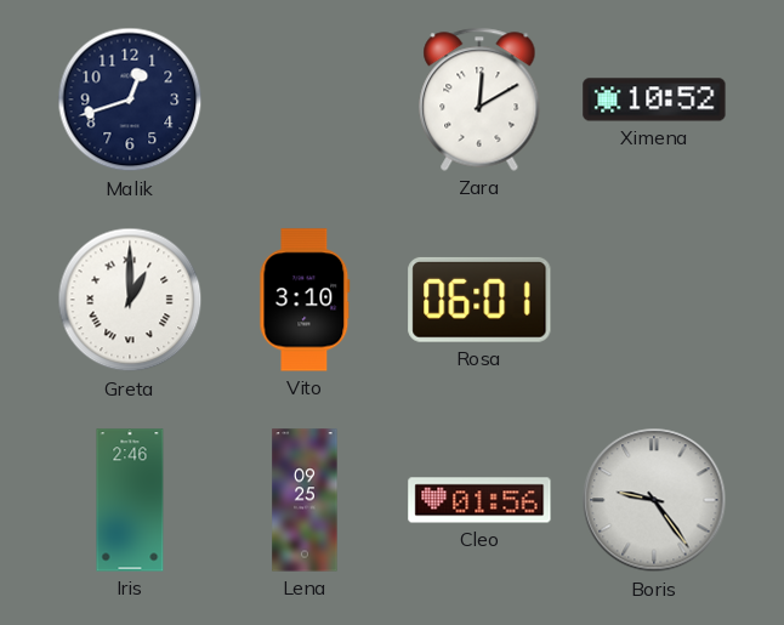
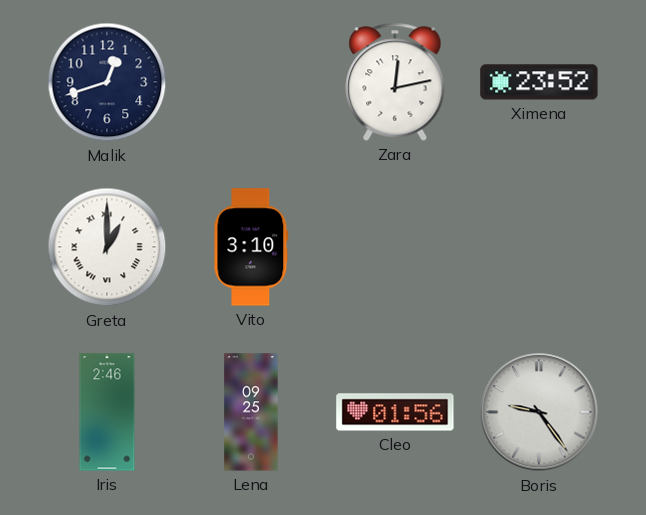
Zara: 12:10 -> 12:13
Ximena: 10:52 -> 23:52
Rosa: 06:01 -> none
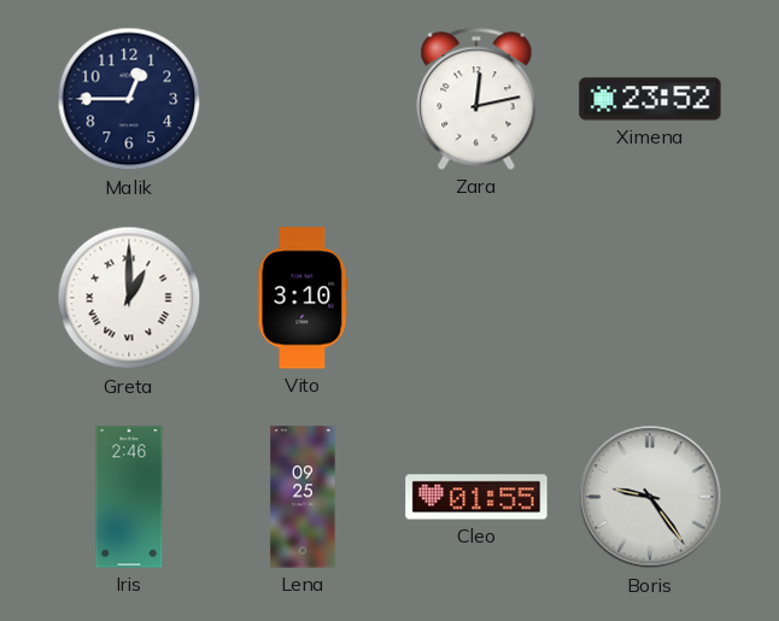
Malik: 12:42 -> 12:45
Cleo: 01:56 -> 01:55
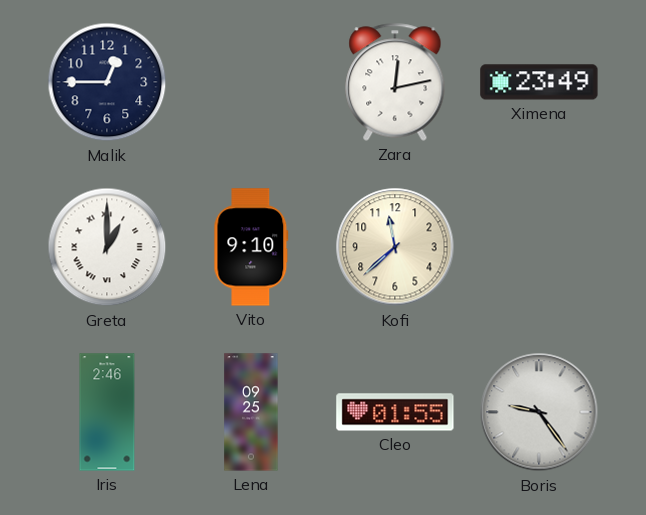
Ximena: 23:52 -> 23:49
Vito: 3:10 -> 9:10
Kofi: none -> 11:38
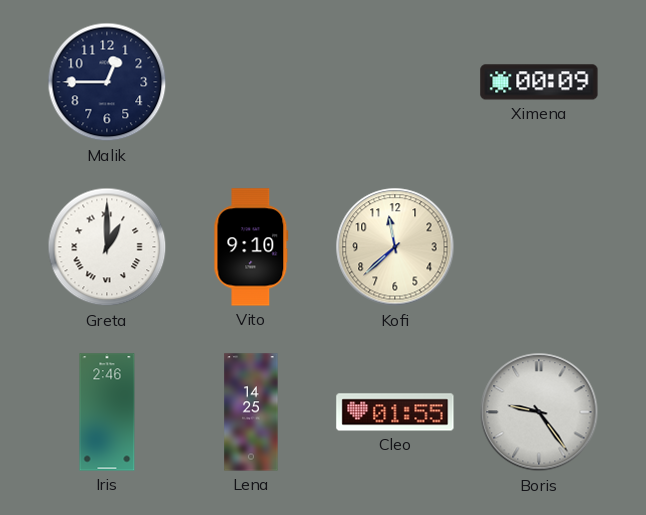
Zara: 12:13 -> none
Ximena: 23:49 -> 00:09
Lena: 09:25 -> 14:25
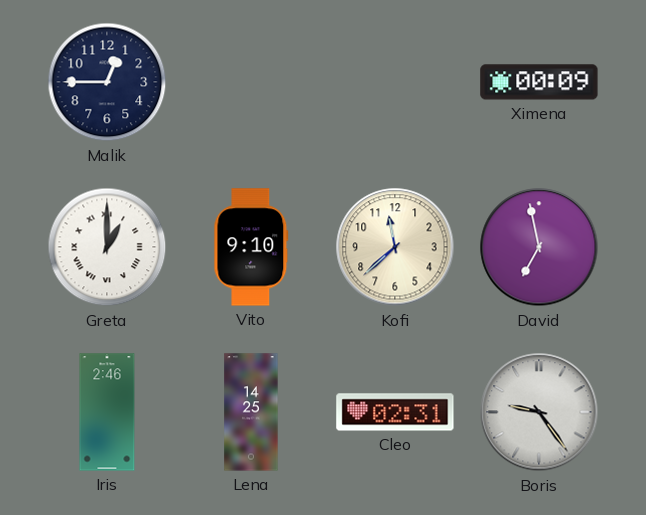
David: none -> 6:58
Cleo: 01:55 -> 02:31
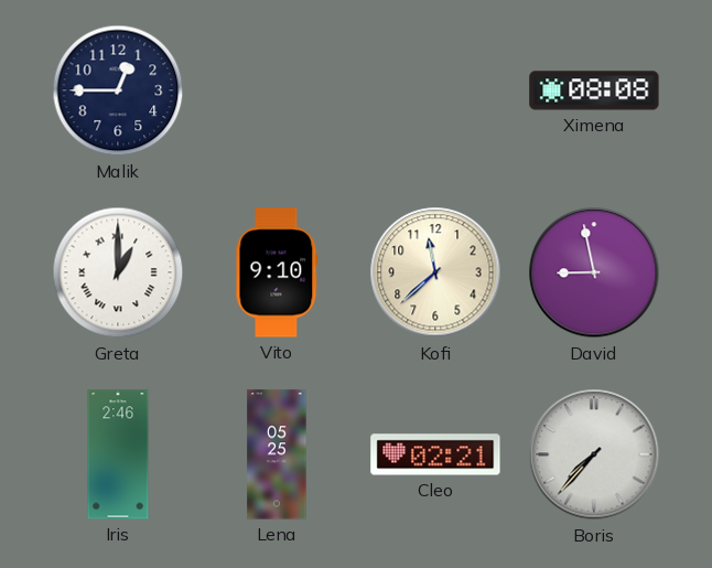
Ximena: 00:09 -> 08:08
David: 6:58 -> 8:58
Lena: 14:25 -> 05:25
Cleo: 02:31 -> 02:21
Boris: 9:24 -> 7:37
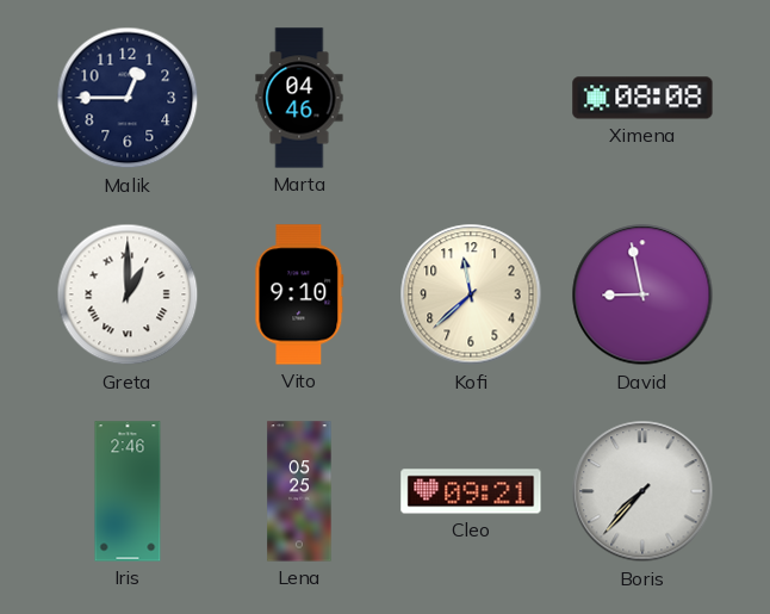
Marta: none -> 04:46
Cleo: 02:21 -> 09:21
